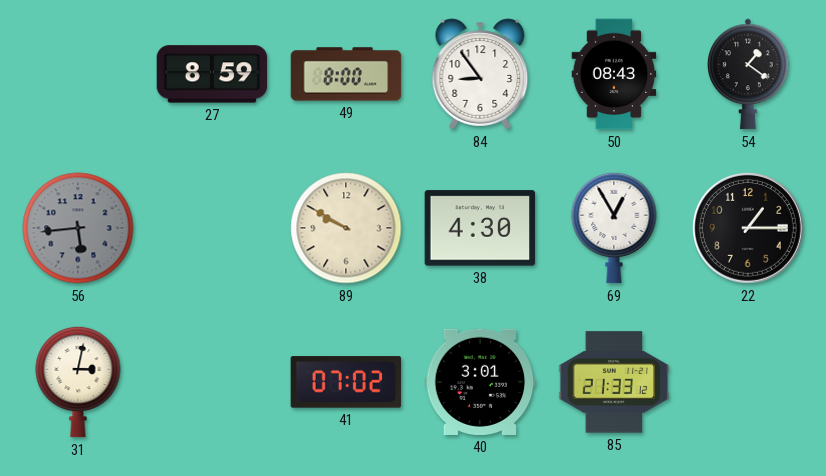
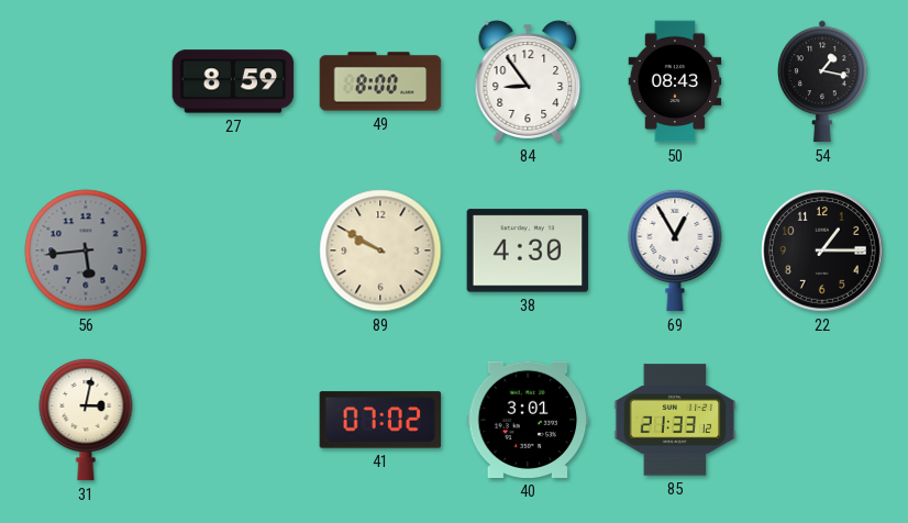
54: 1:21 -> 1:17
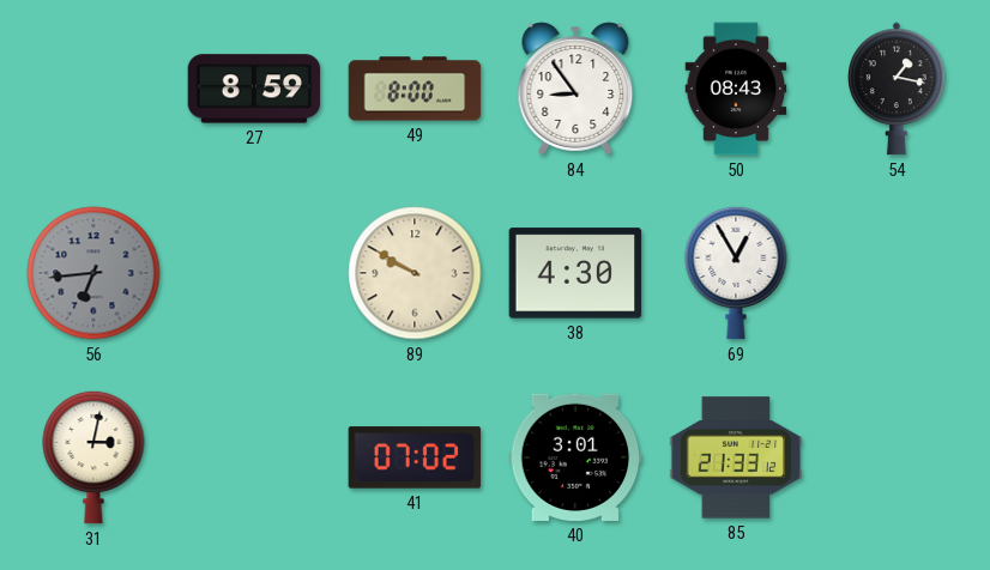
56: 5:44 -> 6:44
22: 1:15 -> none
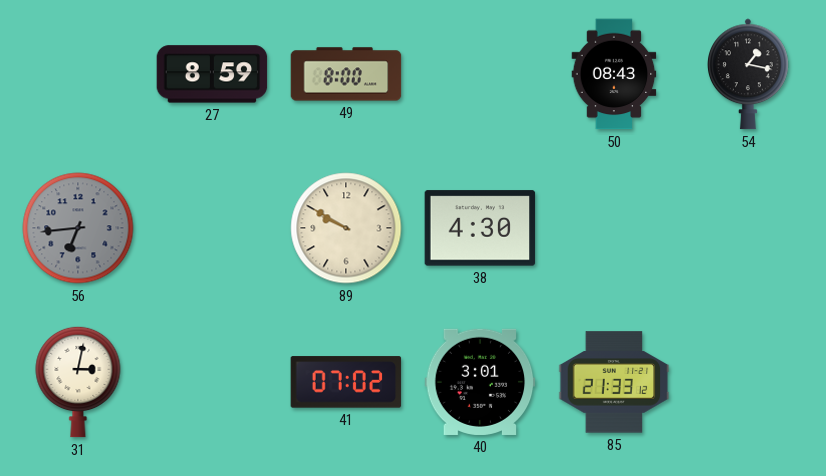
84: 8:54 -> none
69: 12:55 -> none
